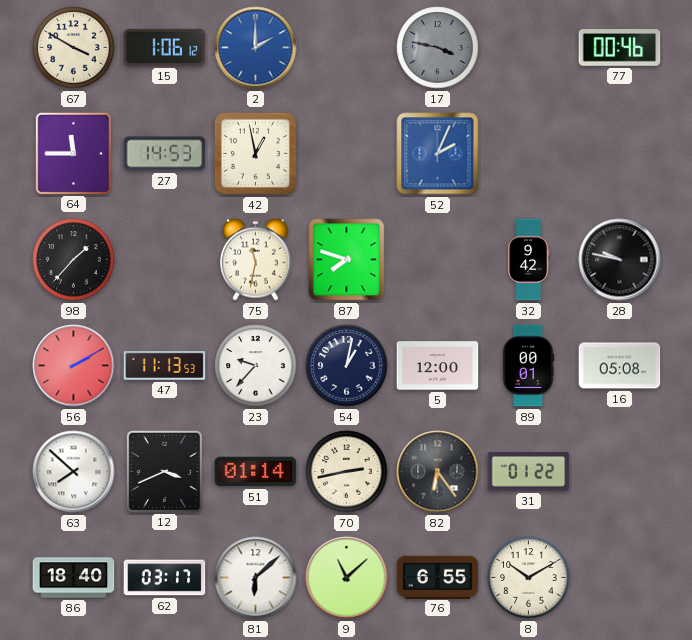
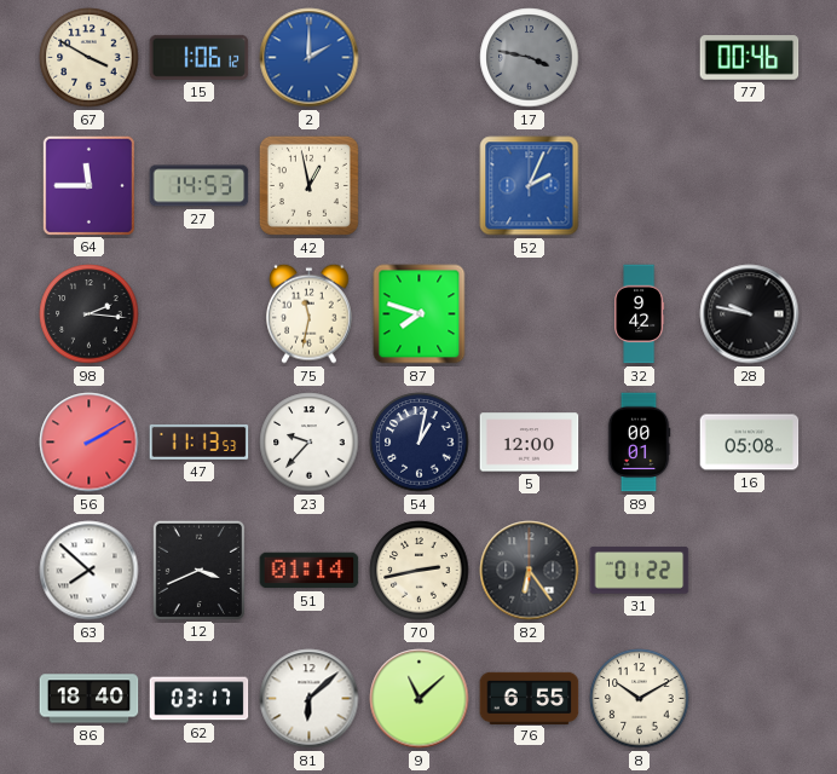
98: 1:37 -> 2:16
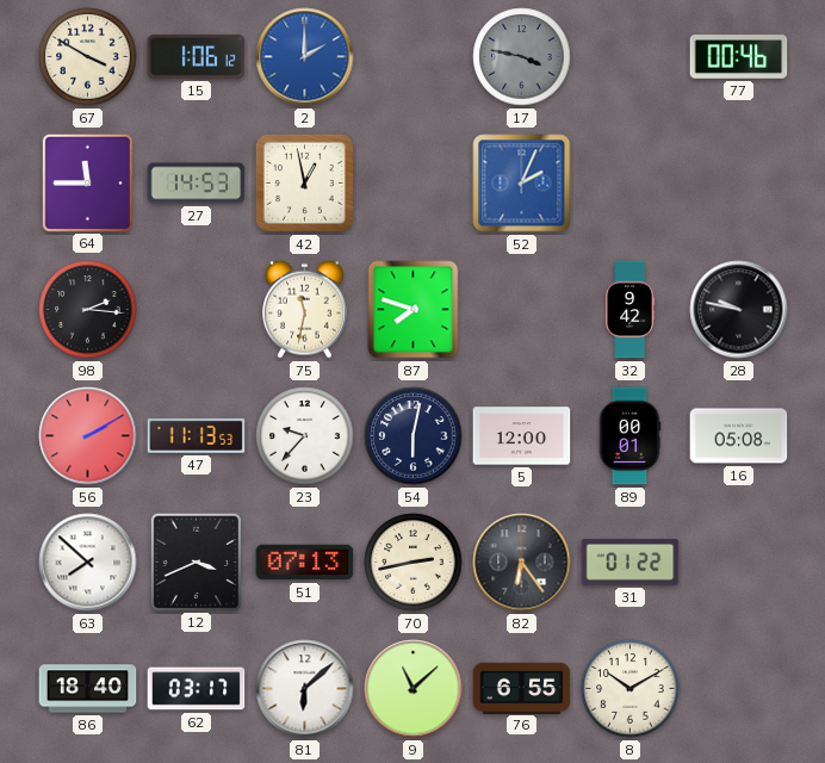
54: 1:02 -> 6:02
51: 01:14 -> 07:13
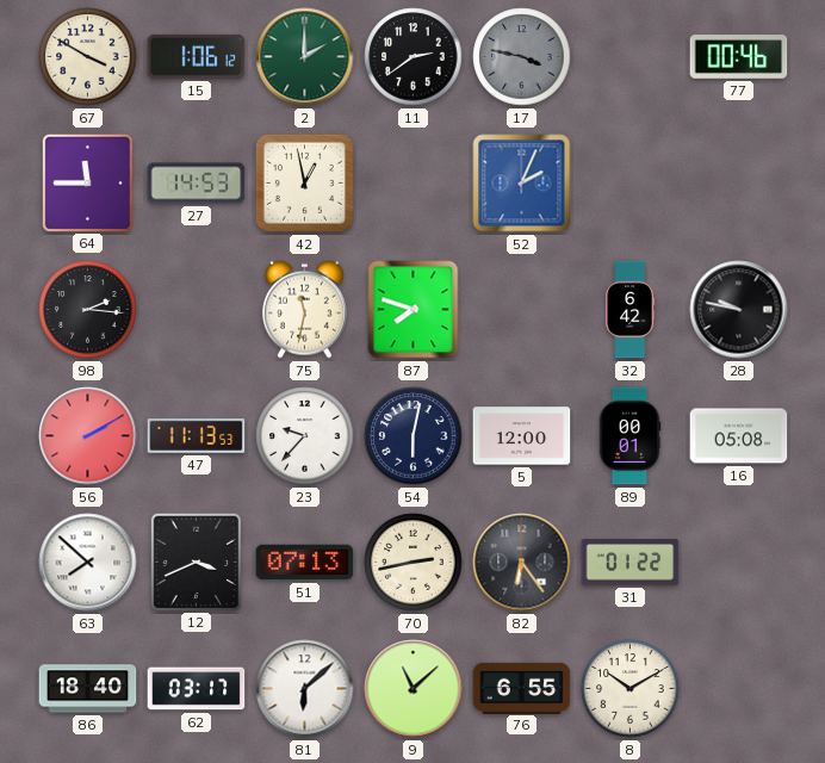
2 dial: blue -> green
11: none -> 2:39
32: 9:42 -> 6:42
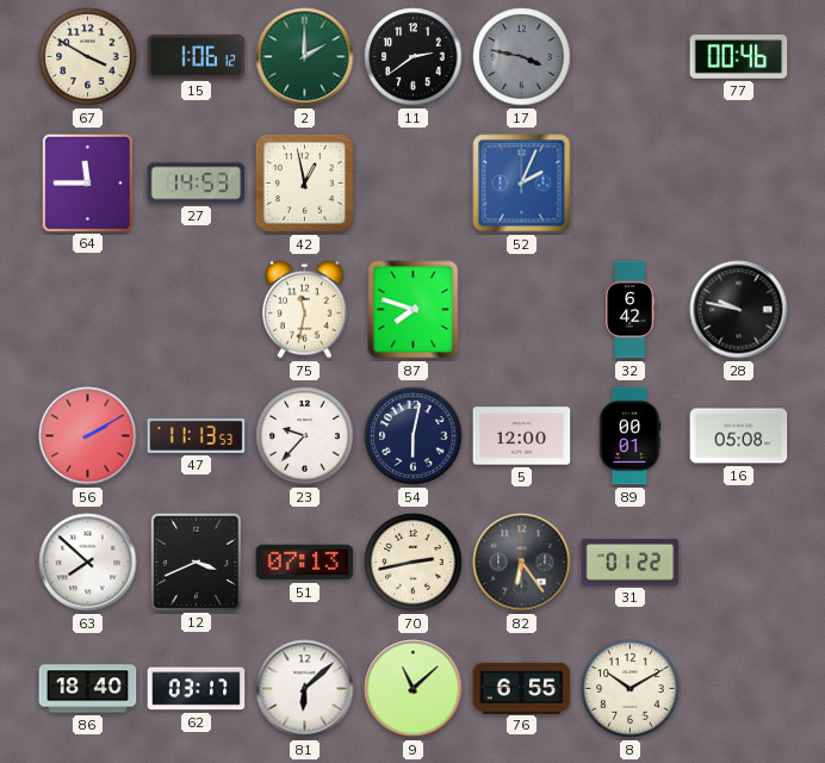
98: 2:16 -> none
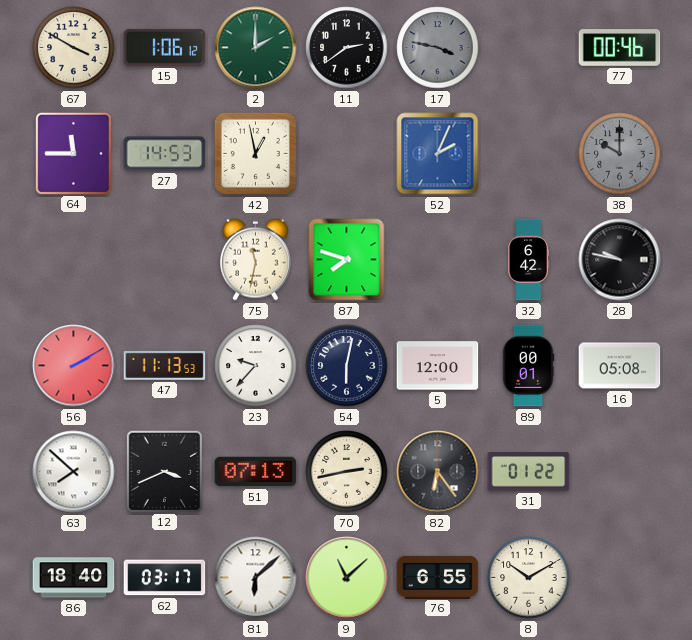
38: none -> 10:00
